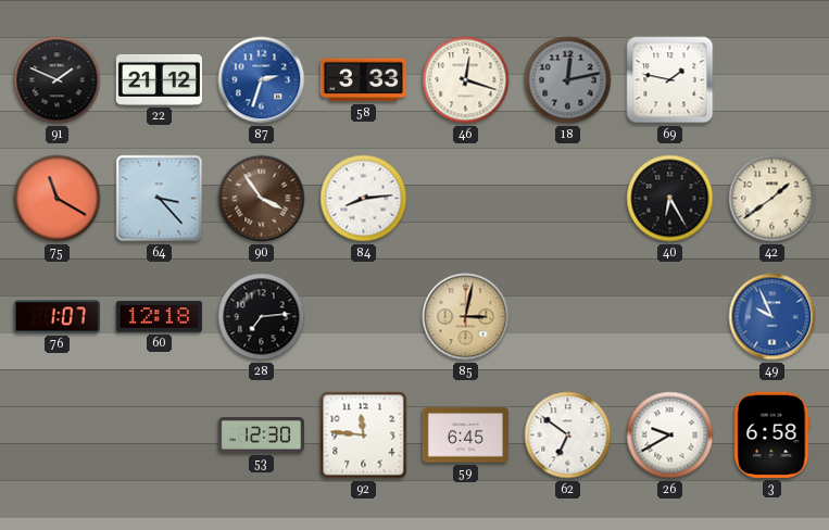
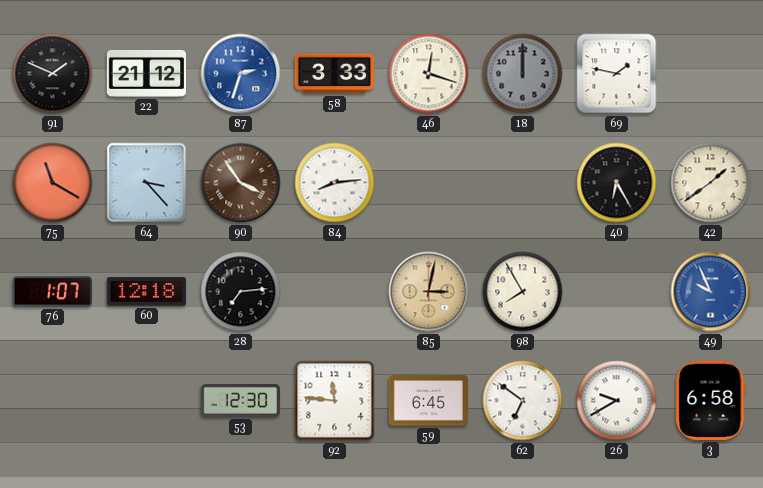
18: 12:13 -> 12:00
98: none -> 7:55
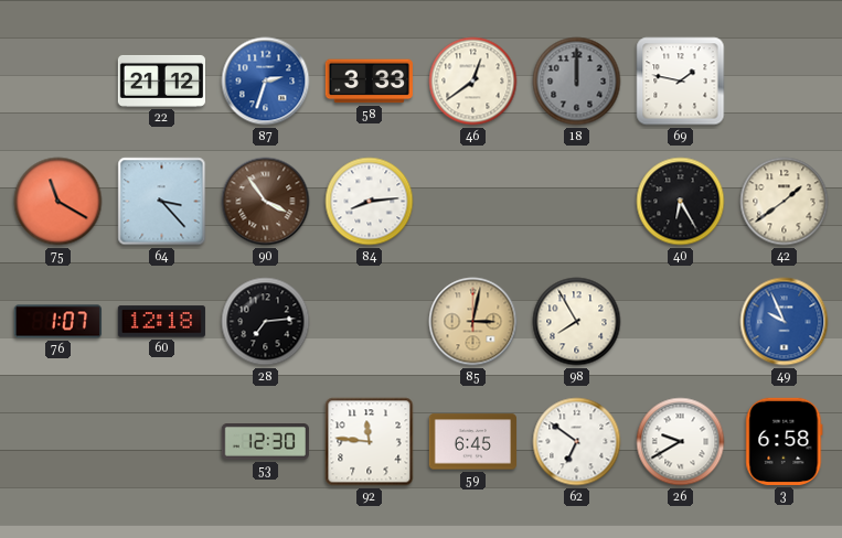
91: 1:49 -> none
46: 12:18 -> 12:39
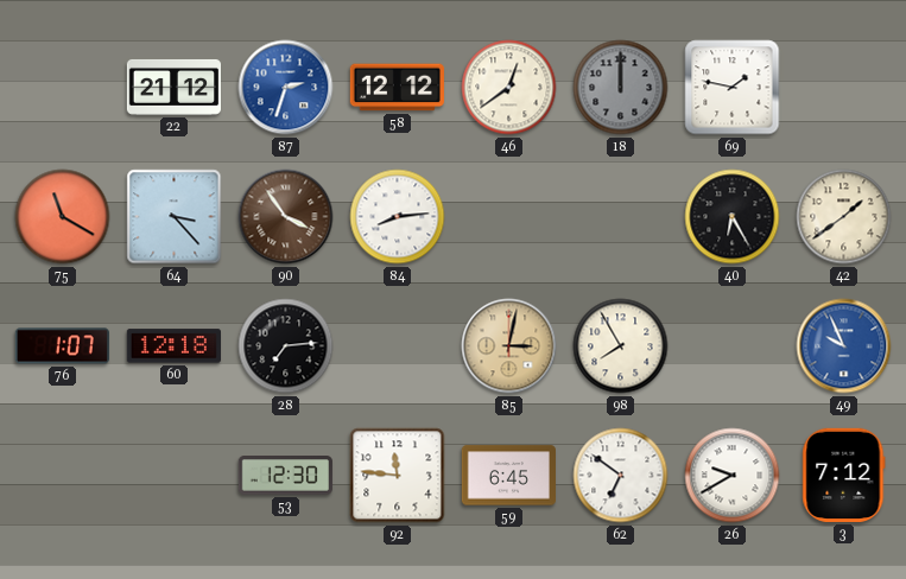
58: 3:33 -> 12:12
3: 6:58 -> 7:12
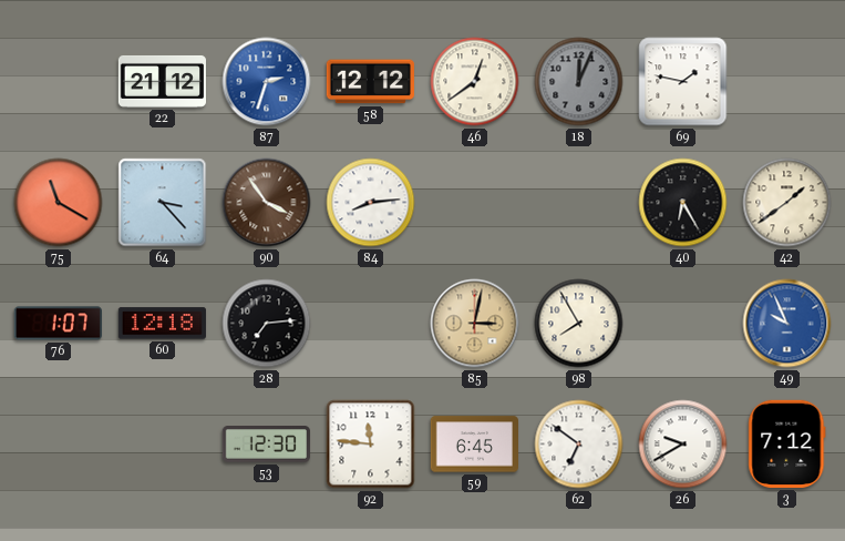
18: 12:00 -> 12:04
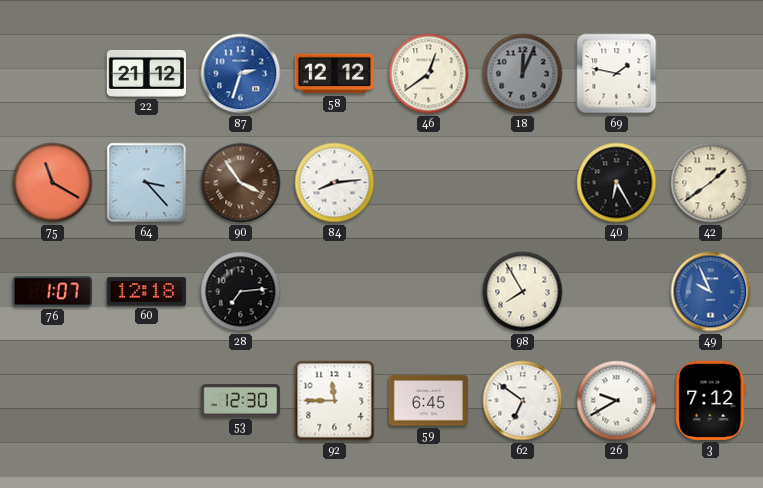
85: 3:02 -> none
92: 11:46 -> 11:45
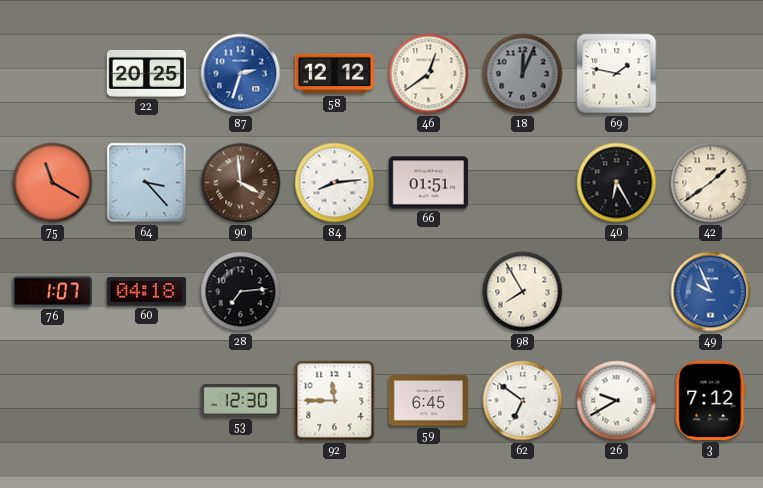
22: 21:12 -> 20:25
90: 3:54 -> 3:59
66: none -> 01:51
60: 12:18 -> 04:18
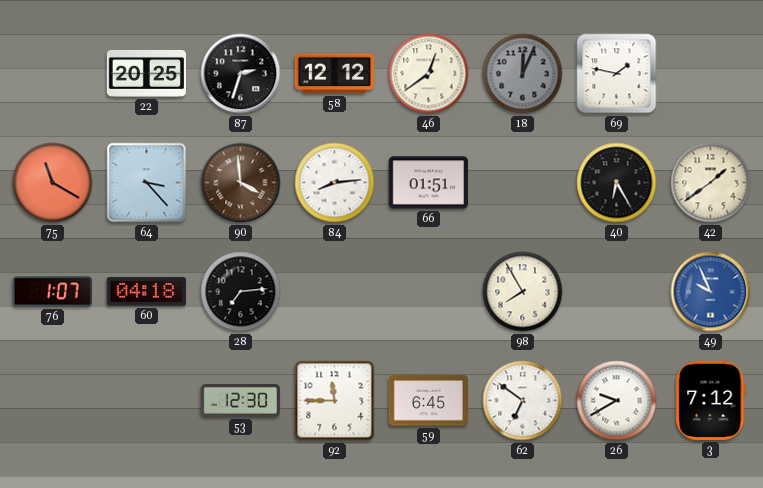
87 dial: blue -> black
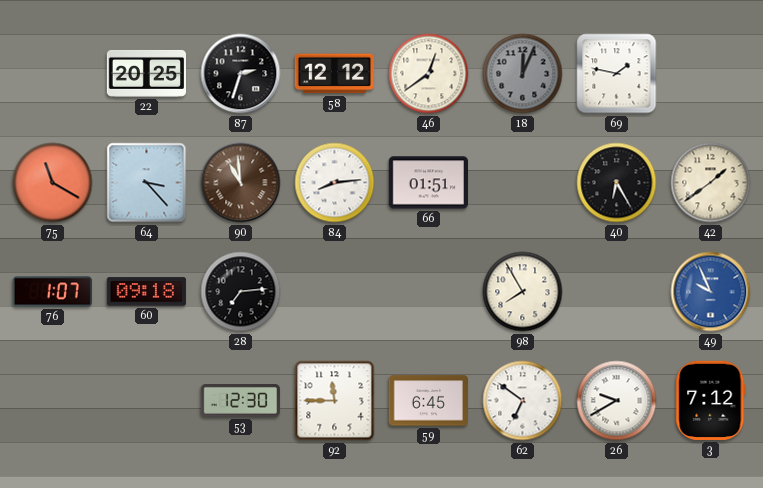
90: 3:59 -> 10:59
60: 04:18 -> 09:18
